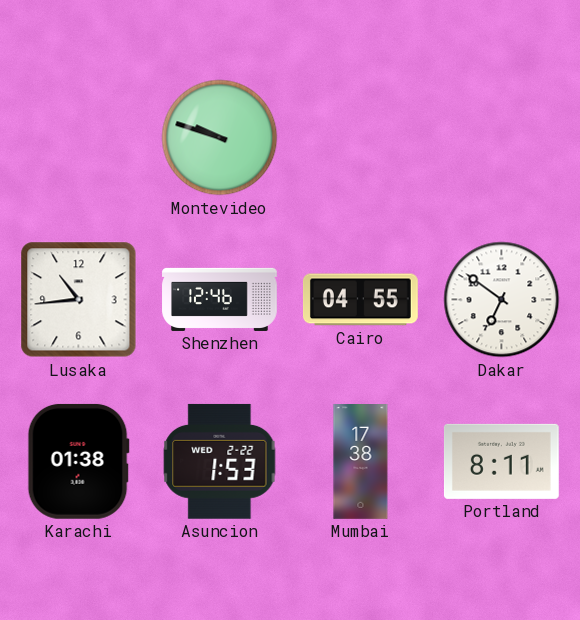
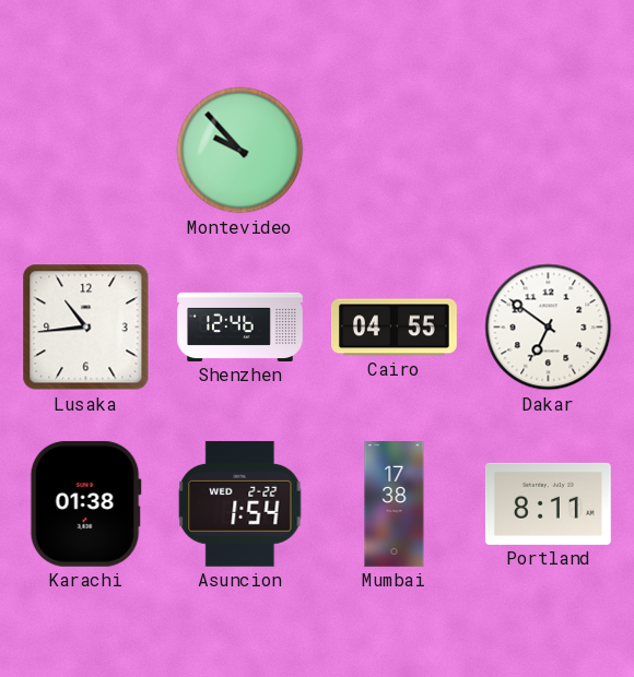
Montevideo: 9:48 -> 9:53
Asuncion: 1:53 -> 1:54
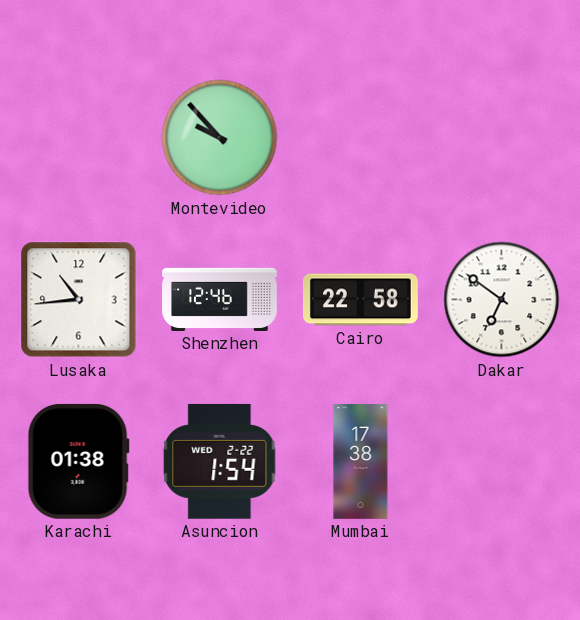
Cairo: 04:55 -> 22:58
Portland: 8:11 -> none
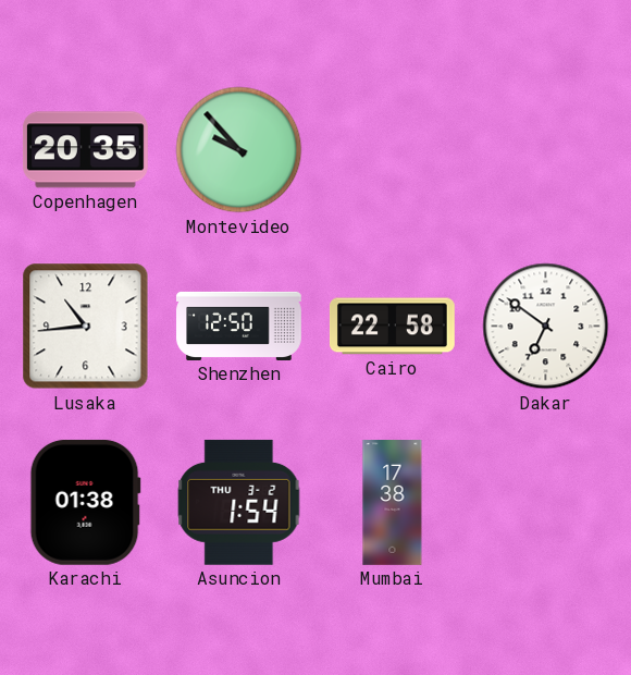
Copenhagen: none -> 20:35
Shenzhen: 12:46 -> 12:50
Asuncion date: WED 2-22 -> THU 3-2
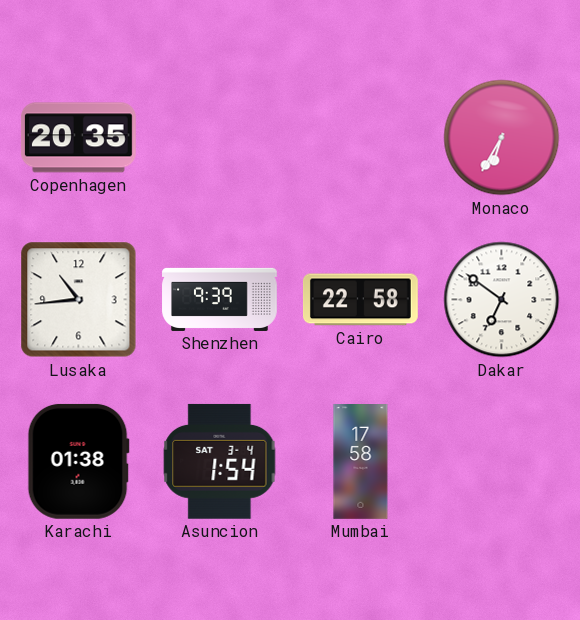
Montevideo: 9:53 -> none
Monaco: none -> 6:35
Shenzhen: 12:50 -> 9:39
Asuncion date: THU 3-2 -> SAT 3-4
Mumbai: 17:38 -> 17:58
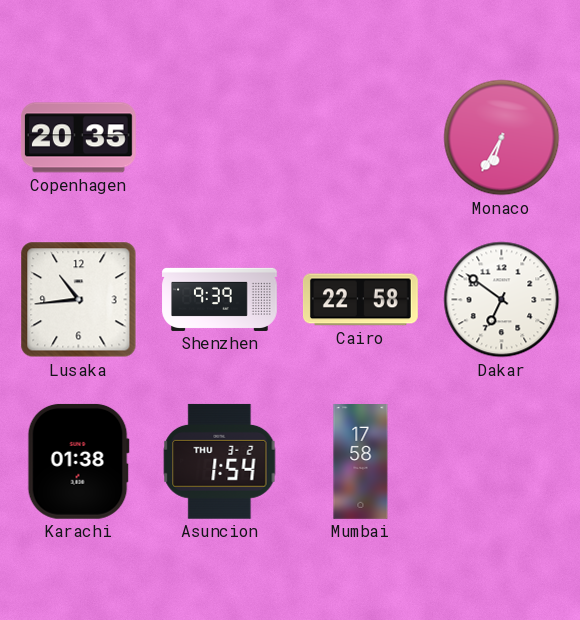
Asuncion date: SAT 3-4 -> THU 3-2
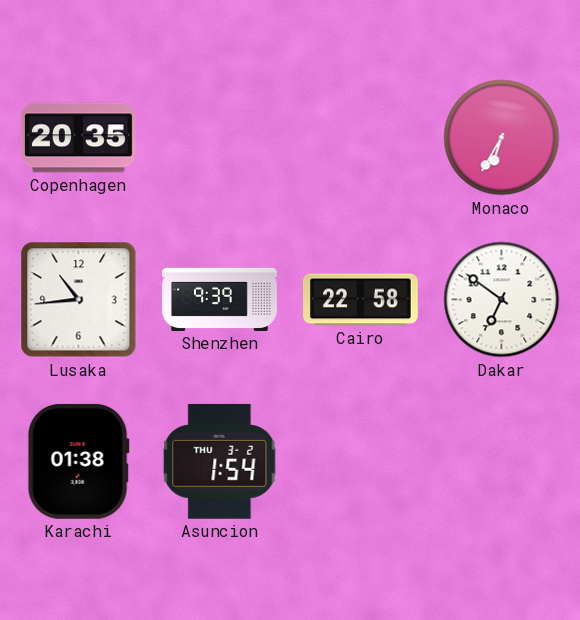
Mumbai: 17:58 -> none
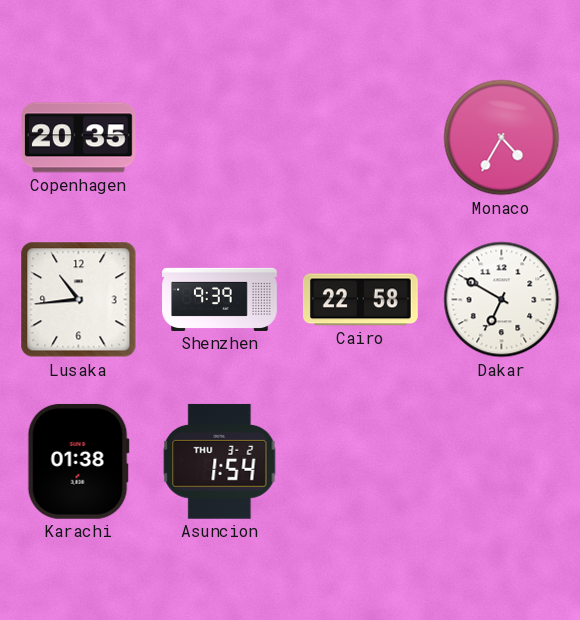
Monaco: 6:35 -> 4:35
Dakar: 6:51 -> 6:50
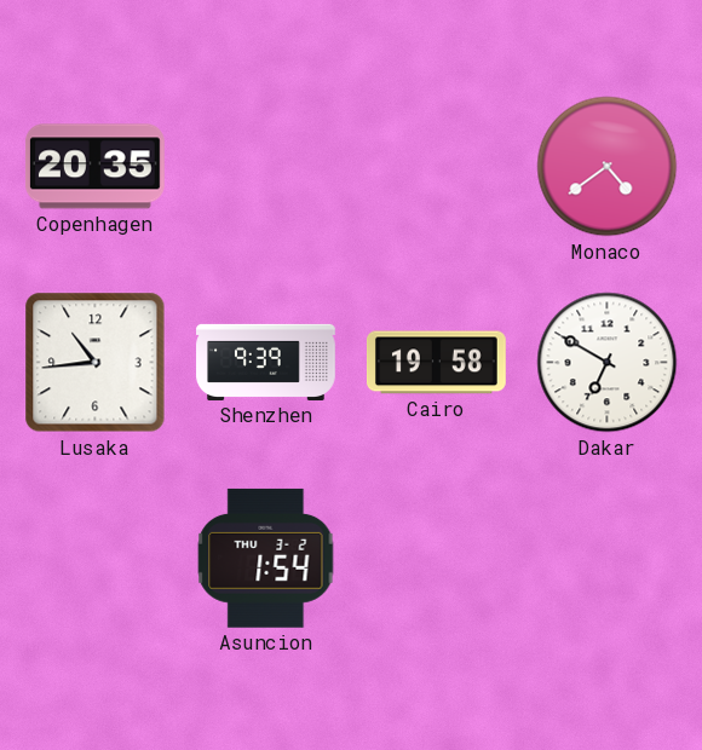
Monaco: 4:35 -> 4:39
Cairo: 22:58 -> 19:58
Karachi: 01:38 -> none
